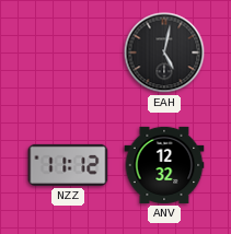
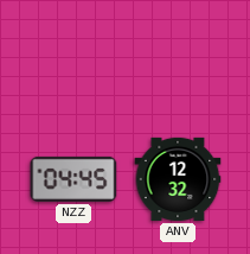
EAH: 5:02 -> none
NZZ: 11:12 -> 04:45
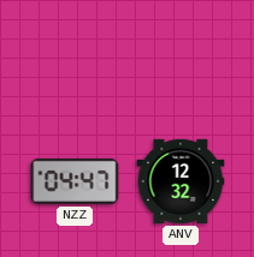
NZZ: 04:45 -> 04:47
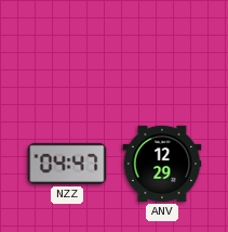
ANV: 12:32 -> 12:29
